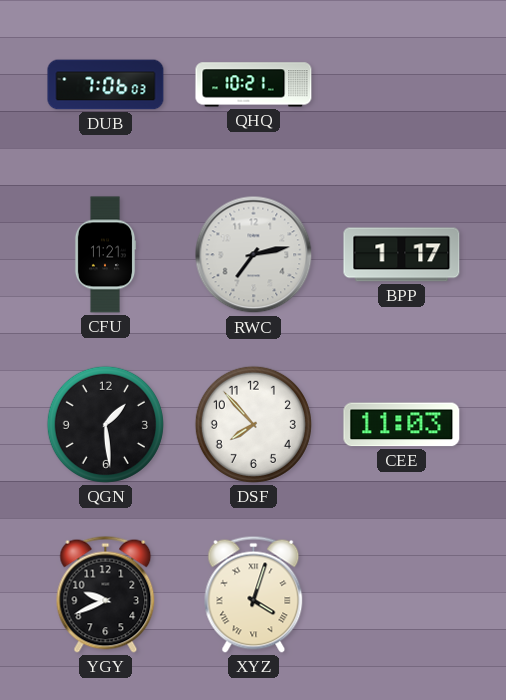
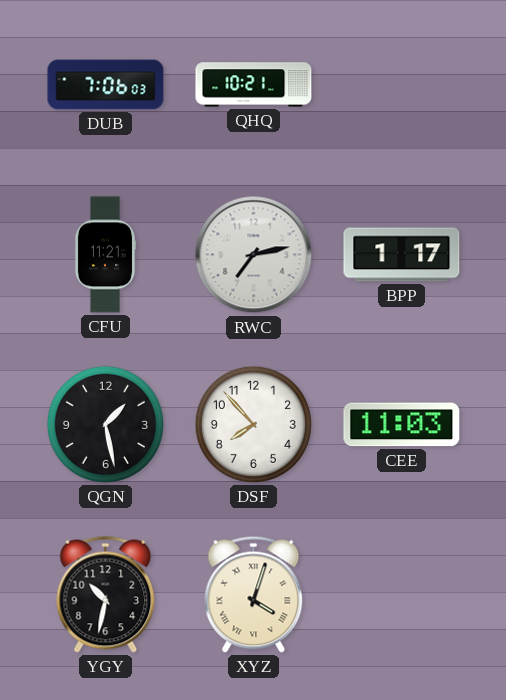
QGN: 1:29 -> 1:28
YGY: 9:41 -> 10:32
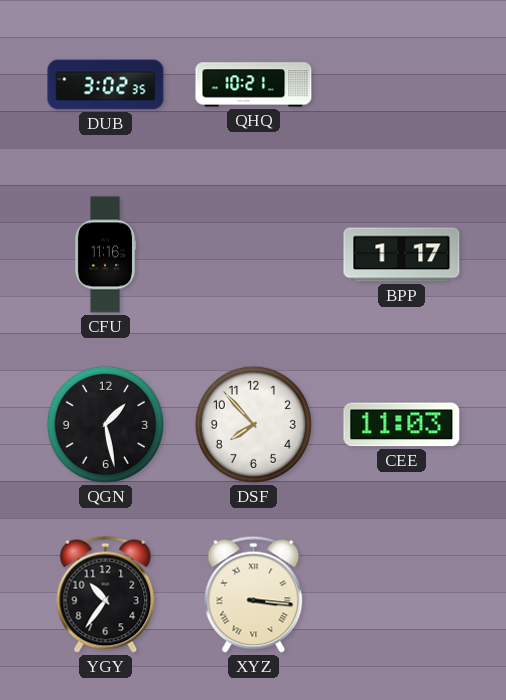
DUB: 7:06 -> 3:02
CFU: 11:21 -> 11:16
RWC: 7:13 -> none
YGY: 10:32 -> 10:36
XYZ: 4:03 -> 3:16
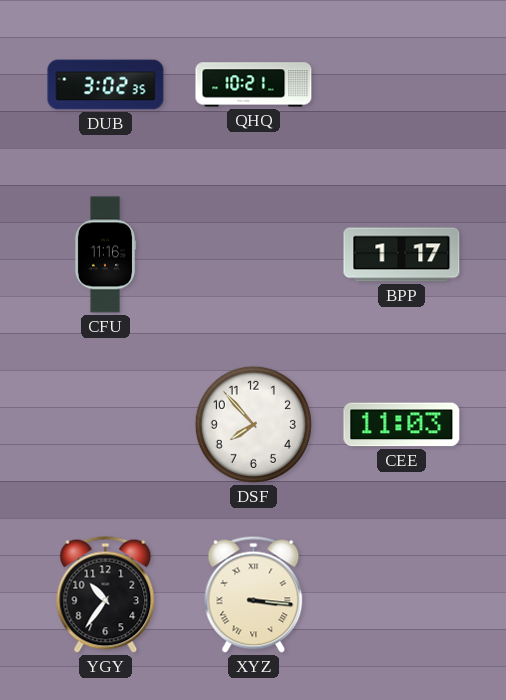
QGN: 1:28 -> none
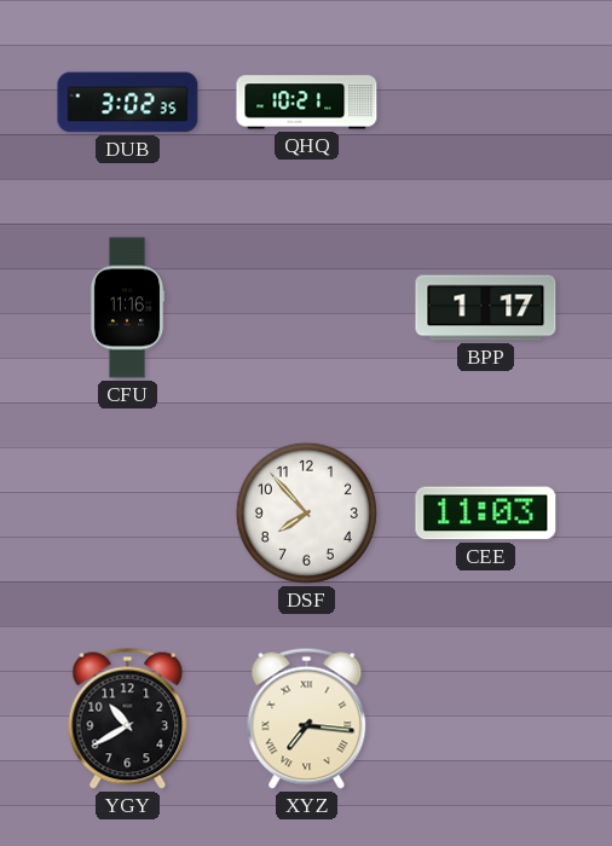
YGY: 10:36 -> 10:40
XYZ: 3:16 -> 7:16
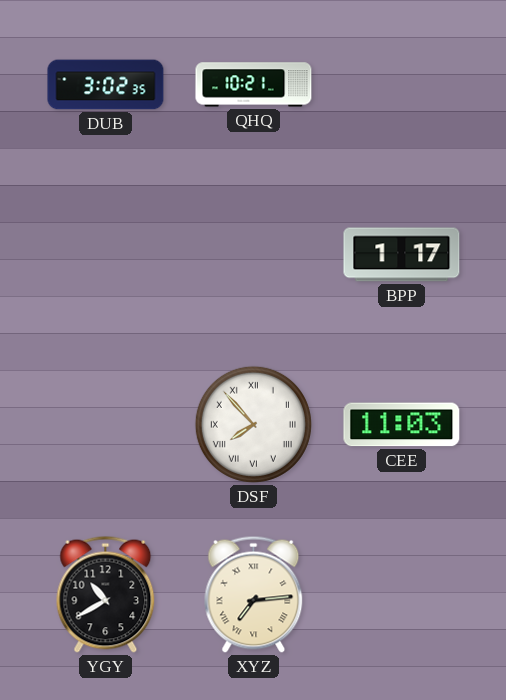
CFU: 11:16 -> none
DSF numerals: Arabic -> Roman
XYZ: 7:16 -> 7:14
